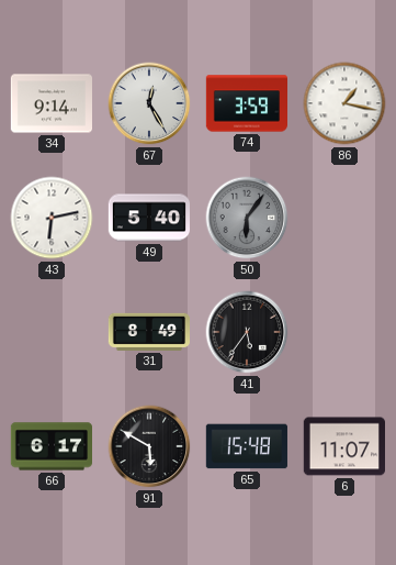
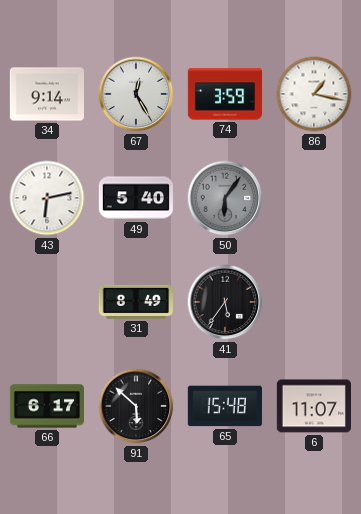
91: 5:50 -> 5:52
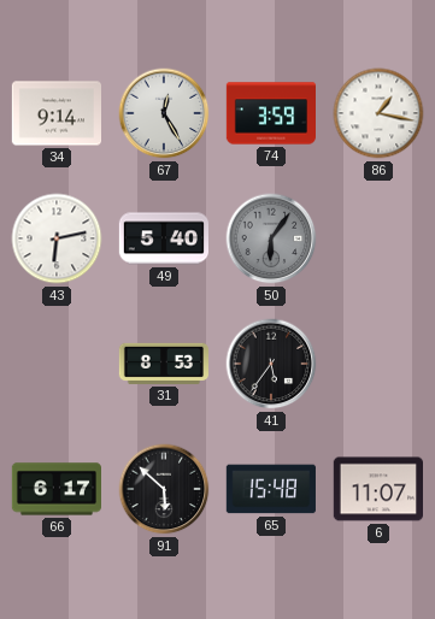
31: 8:49 -> 8:53
